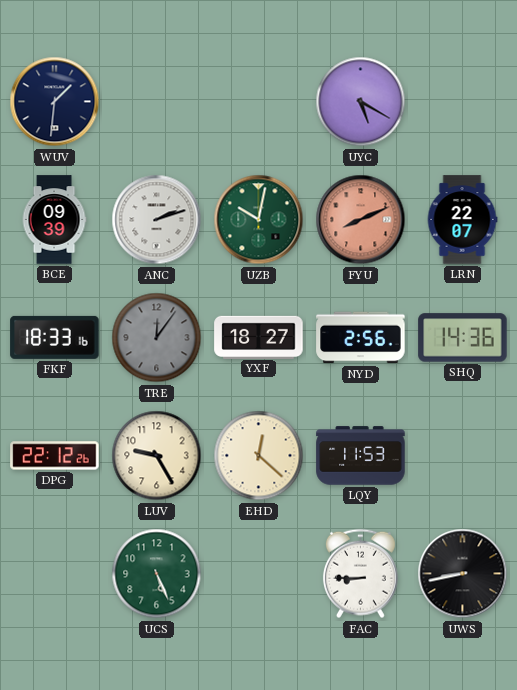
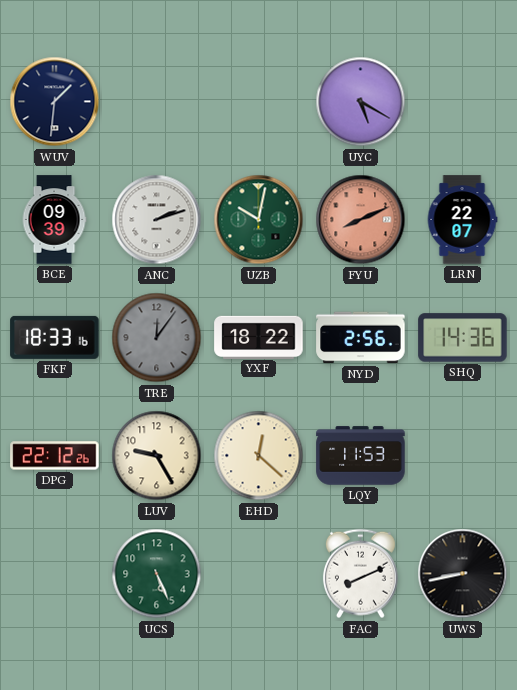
YXF: 18:27 -> 18:22
FAC: 8:45 -> 8:11
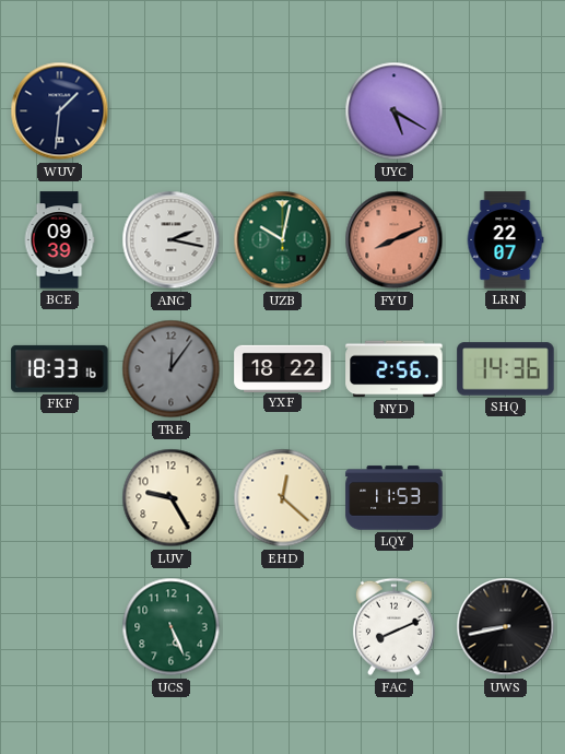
ANC: 2:12 -> 2:17
DPG: 22:12 -> none
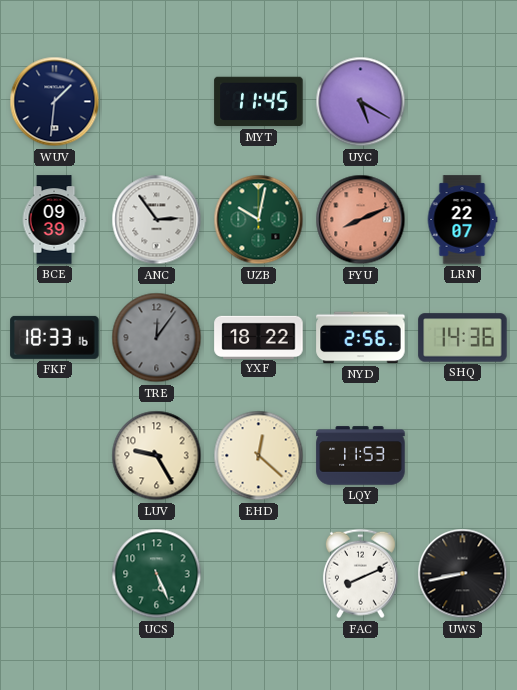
MYT: none -> 11:45
ANC: 2:17 -> 2:54
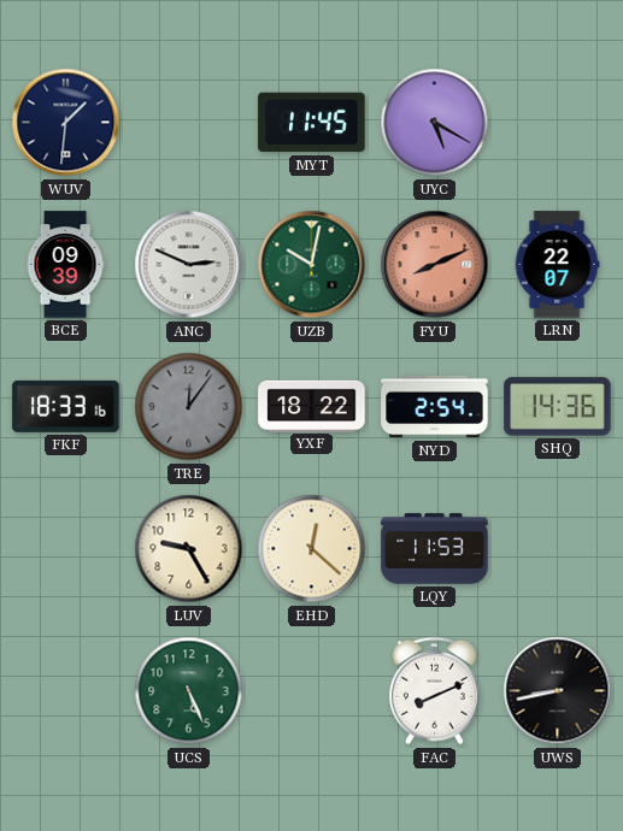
ANC: 2:54 -> 2:49
NYD: 2:56 -> 2:54
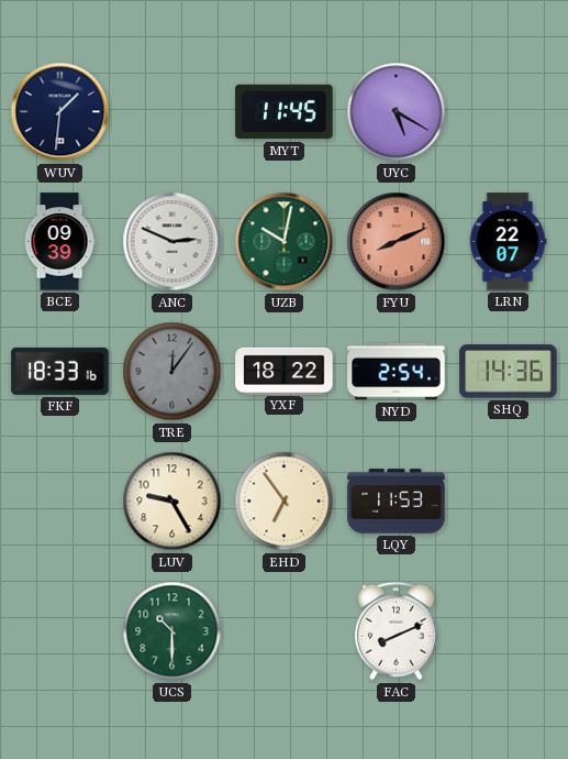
EHD: 12:22 -> 6:54
UCS: 5:26 -> 10:30
UWS: 8:43 -> none
